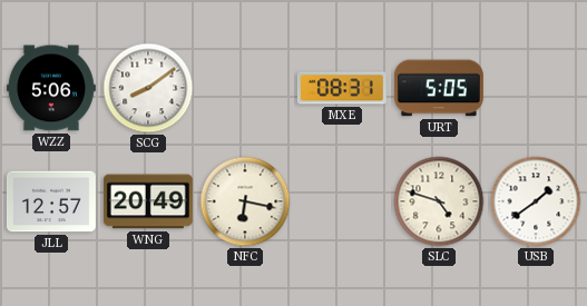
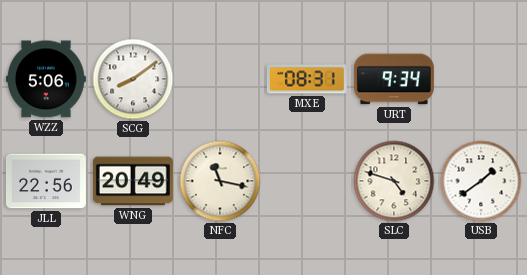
URT: 5:05 -> 9:34
JLL: 12:57 -> 22:56
NFC: 6:17 -> 11:17
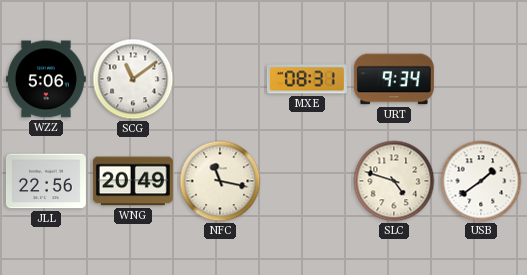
SCG: 8:09 -> 11:09
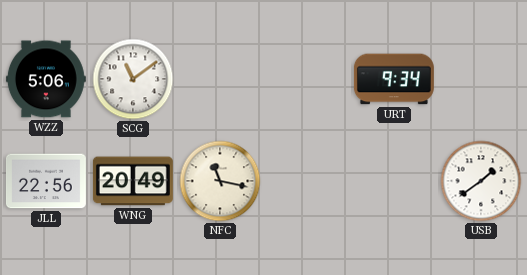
MXE: 08:31 -> none
SLC: 4:48 -> none
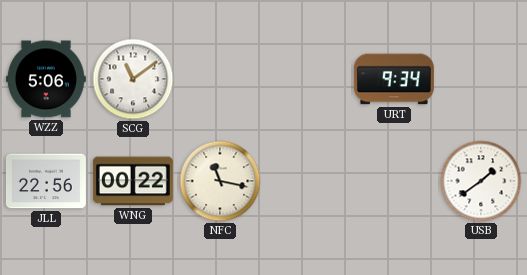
WNG: 20:49 -> 00:22
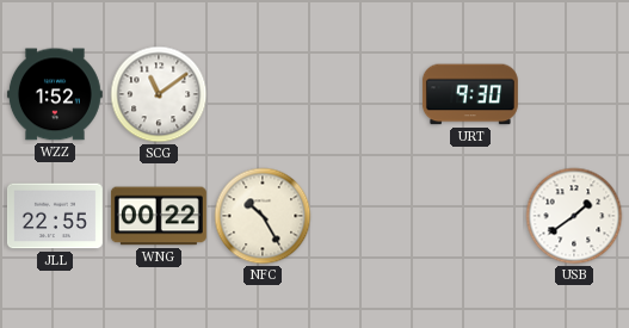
WZZ: 5:06 -> 1:52
URT: 9:34 -> 9:30
JLL: 22:56 -> 22:55
NFC: 11:17 -> 10:25
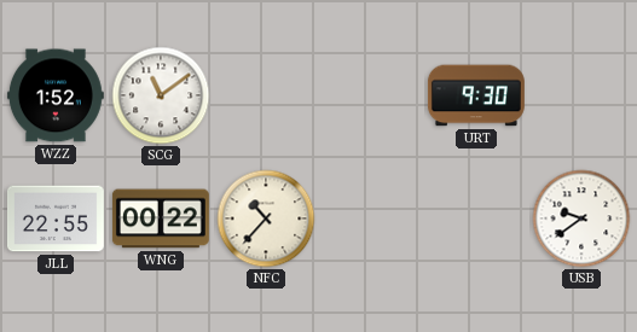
NFC: 10:25 -> 10:37
USB: 1:39 -> 9:39
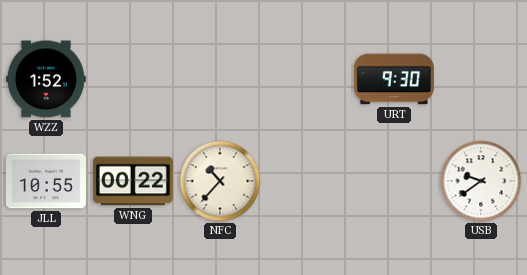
SCG: 11:09 -> none
JLL: 22:55 -> 10:55
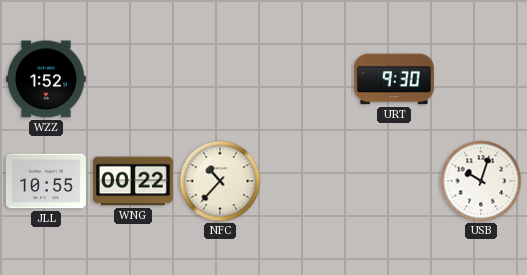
USB: 9:39 -> 10:03
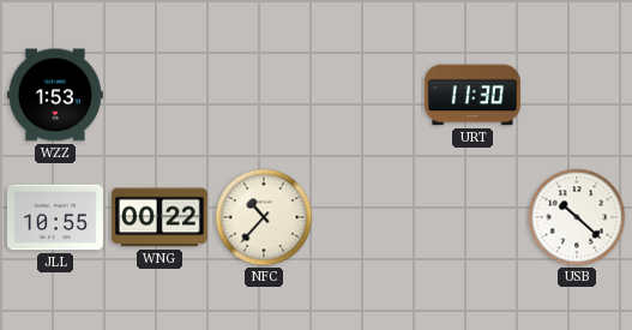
WZZ: 1:52 -> 1:53
URT: 9:30 -> 11:30
USB: 10:03 -> 10:22
